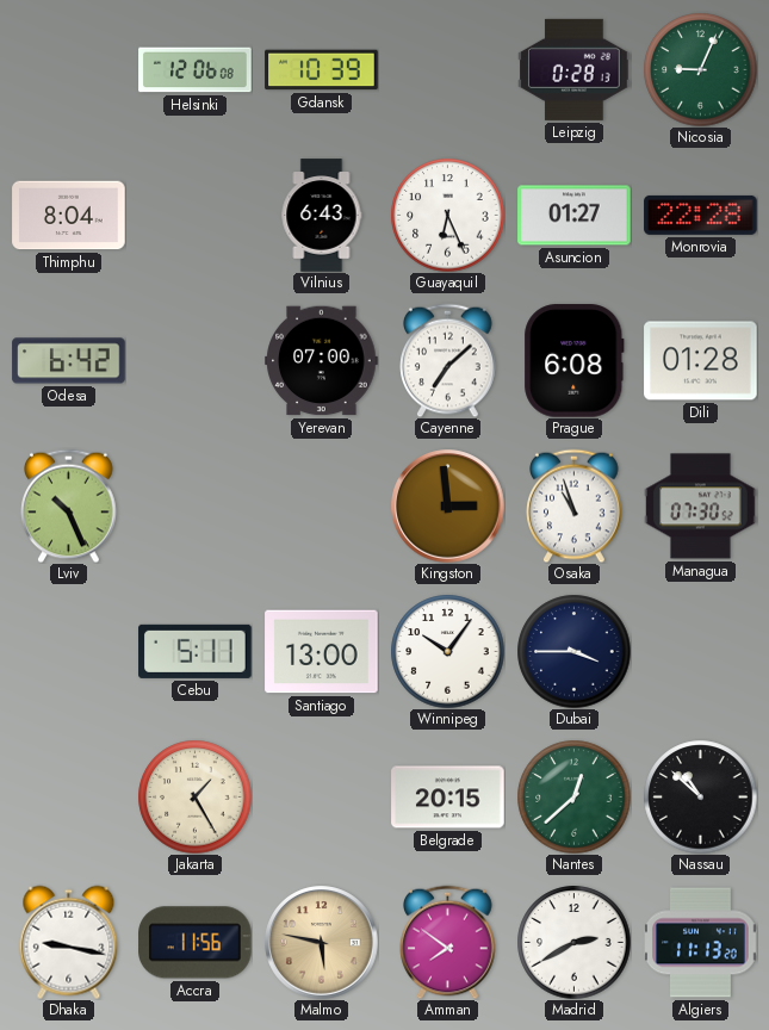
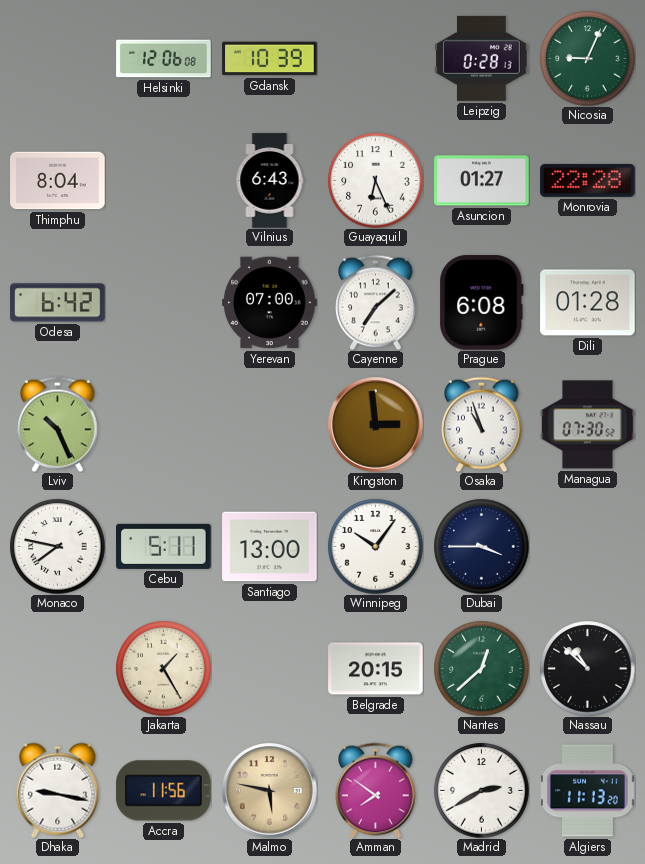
Monaco: none -> 7:47
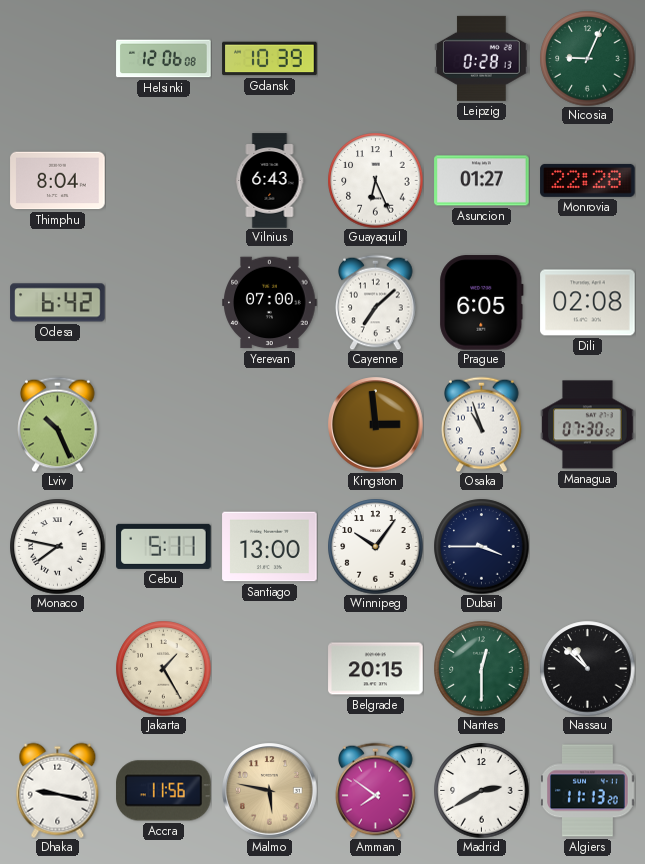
Prague: 6:08 -> 6:05
Dili: 01:28 -> 02:08
Nantes: 12:38 -> 12:30
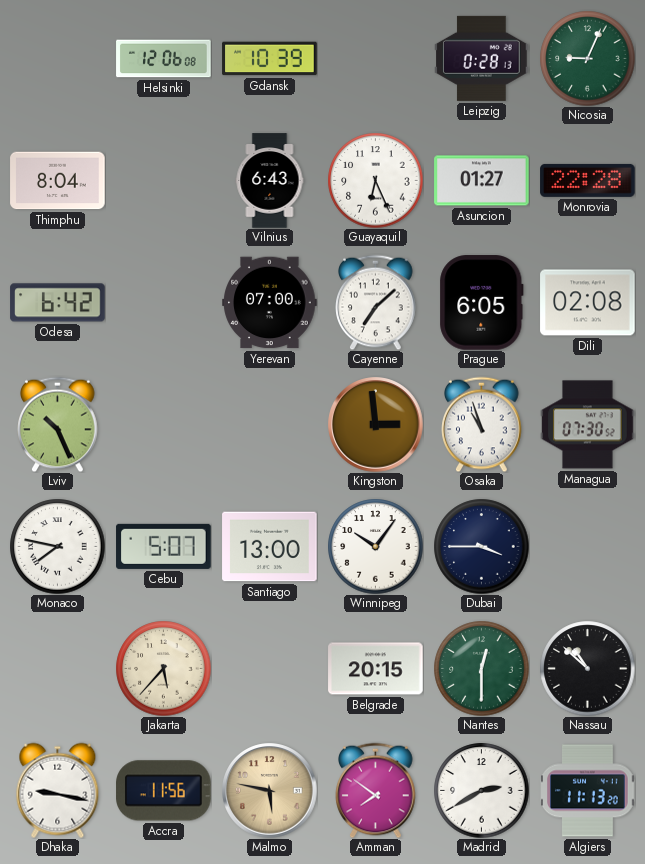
Cebu: 5:11 -> 5:07
Jakarta: 1:25 -> 5:37
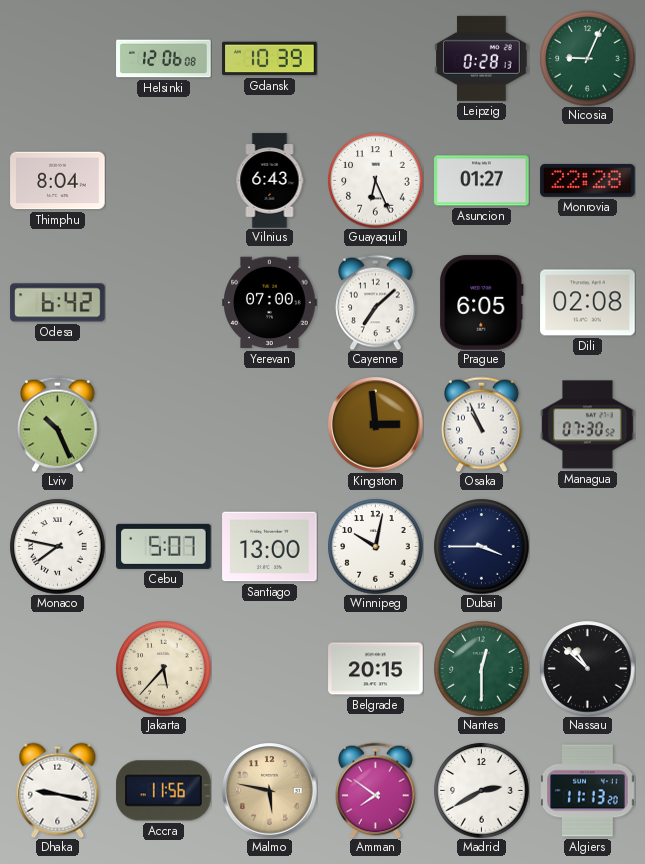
Osaka: 10:57 -> 10:56
Winnipeg: 10:06 -> 10:02
